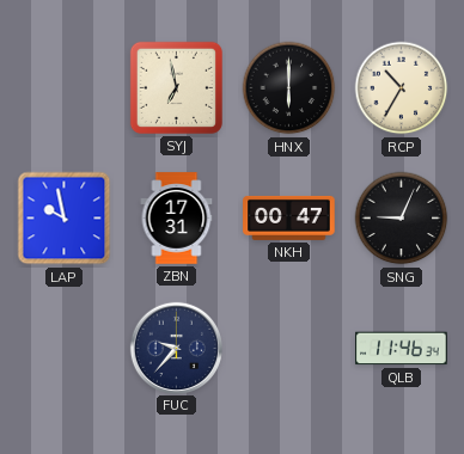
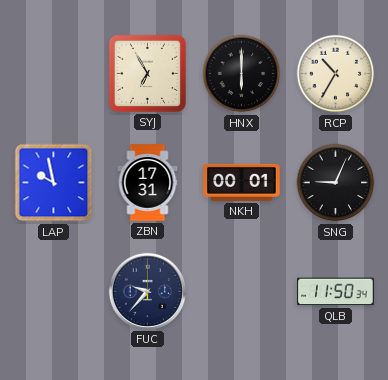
SYJ: 6:58 -> 6:55
NKH: 00:47 -> 00:01
QLB: 11:46 -> 11:50
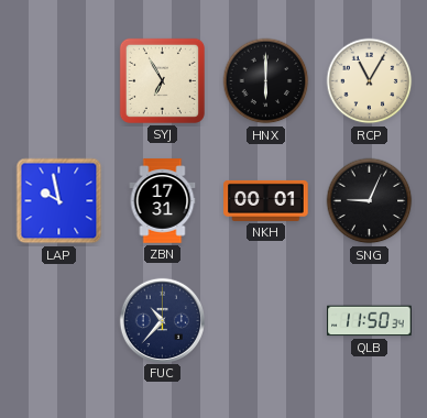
RCP: 10:35 -> 11:05
FUC: 9:37 -> 10:37
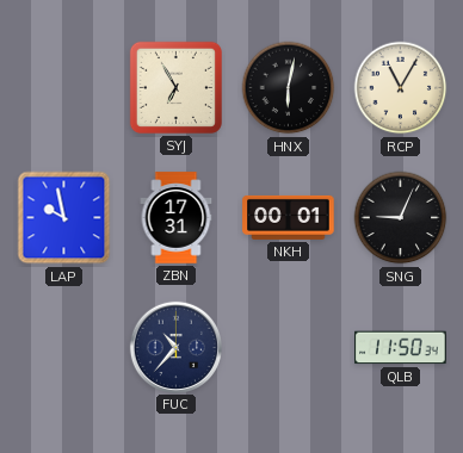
HNX: 6:00 -> 6:02
